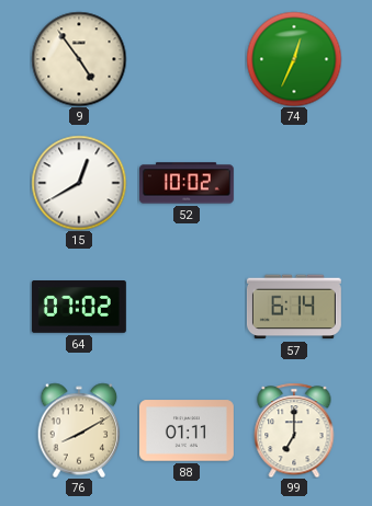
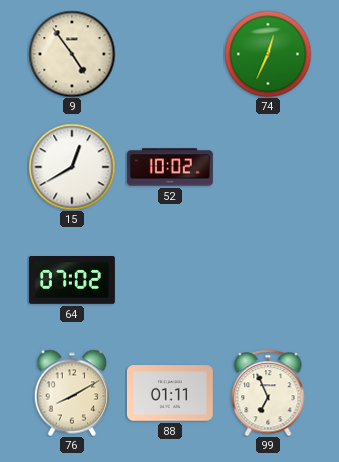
57: 6:14 -> none
99: 7:00 -> 6:56
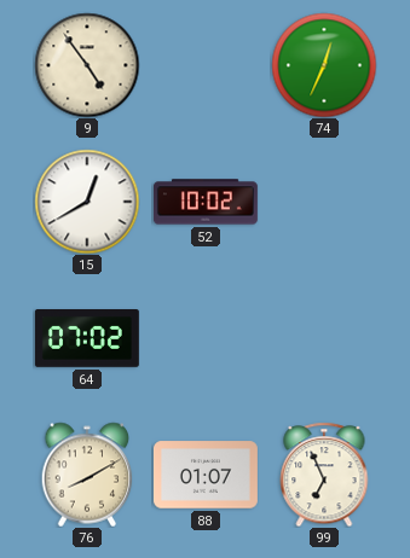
88: 01:11 -> 01:07
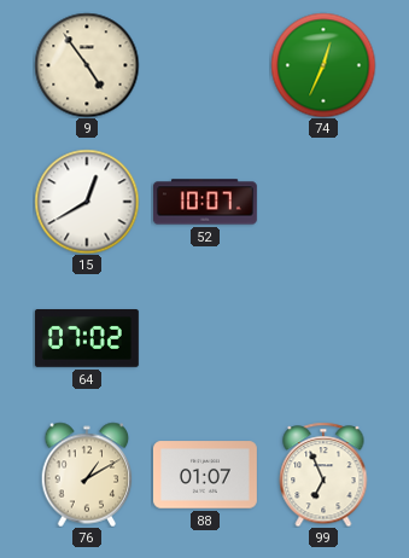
52: 10:02 -> 10:07
76: 8:10 -> 1:10
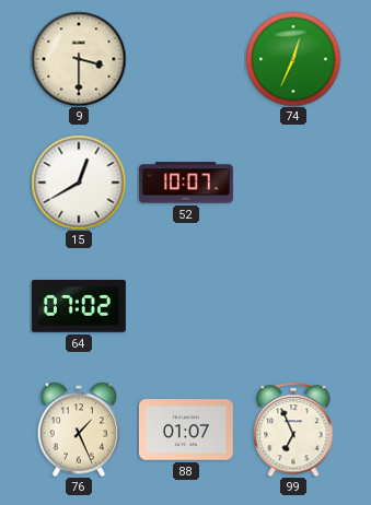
9: 4:54 -> 3:30
76: 1:10 -> 1:26
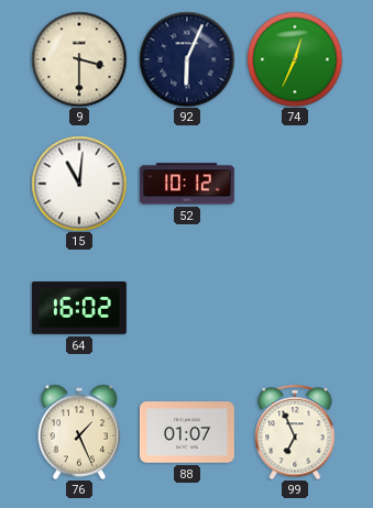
92: none -> 6:04
15: 12:40 -> 11:01
52: 10:07 -> 10:12
64: 07:02 -> 16:02
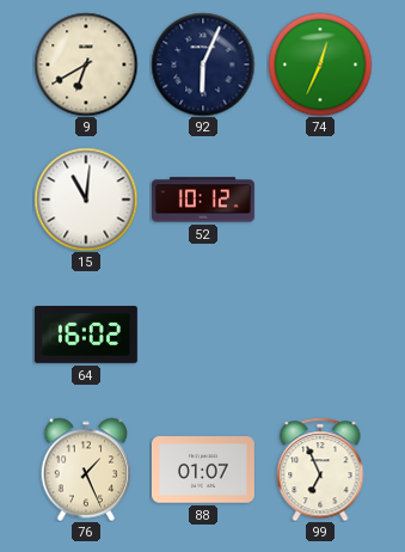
9: 3:30 -> 6:40
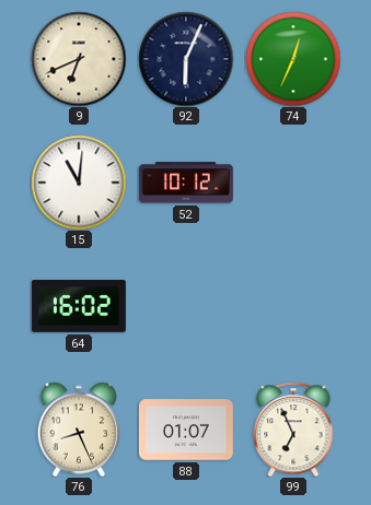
9: 6:40 -> 6:41
76: 1:26 -> 8:26
